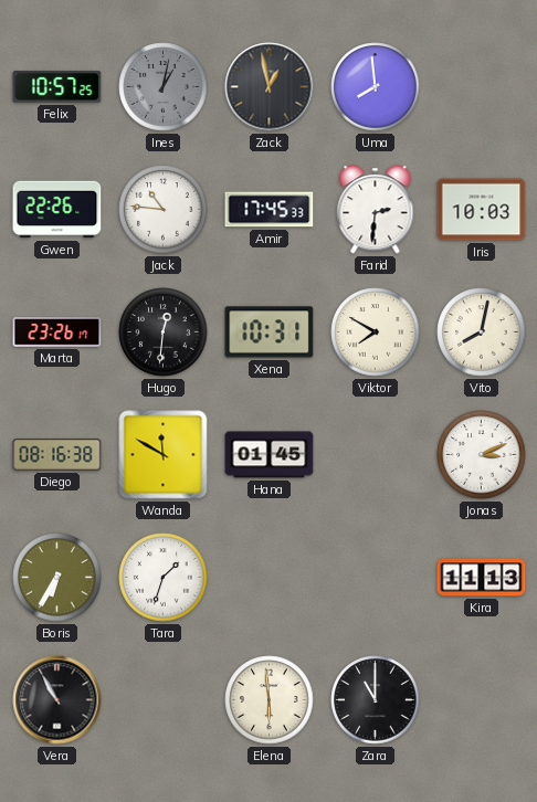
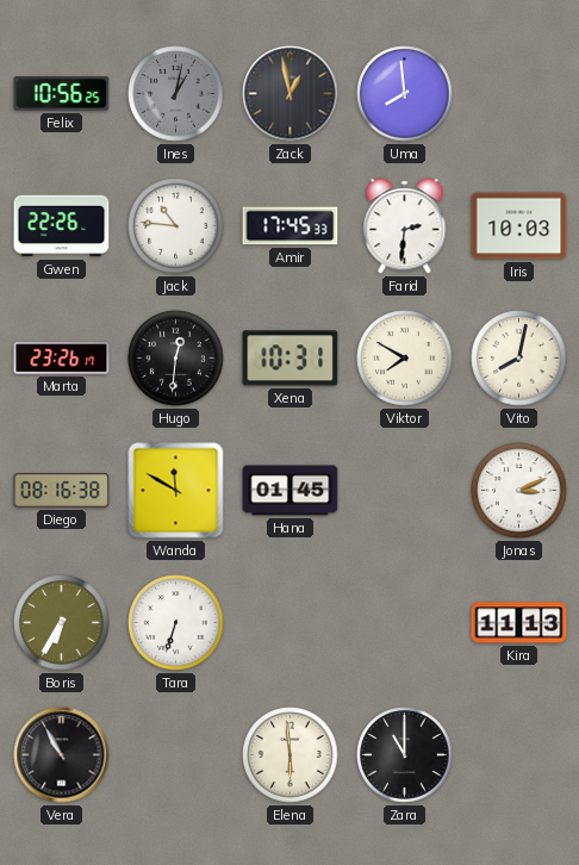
Felix: 10:57 -> 10:56
Tara: 1:33 -> 6:33
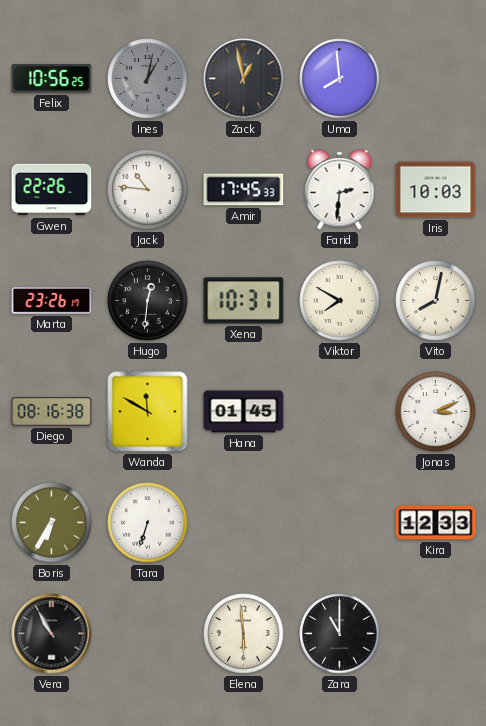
Kira: 11:13 -> 12:33
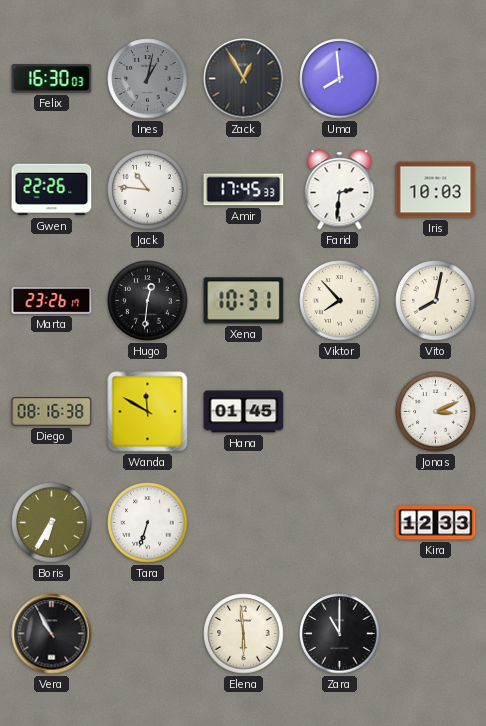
Felix: 10:56 -> 16:30
Zack: 12:58 -> 12:55
Viktor: 7:50 -> 7:53
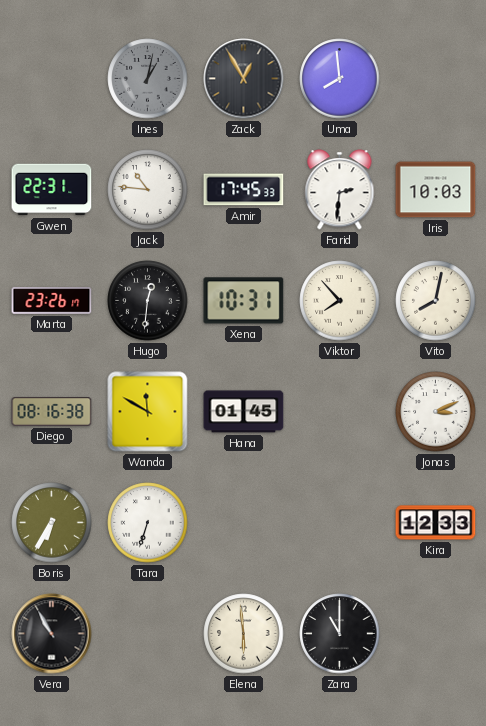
Felix: 16:30 -> none
Gwen: 22:26 -> 22:31
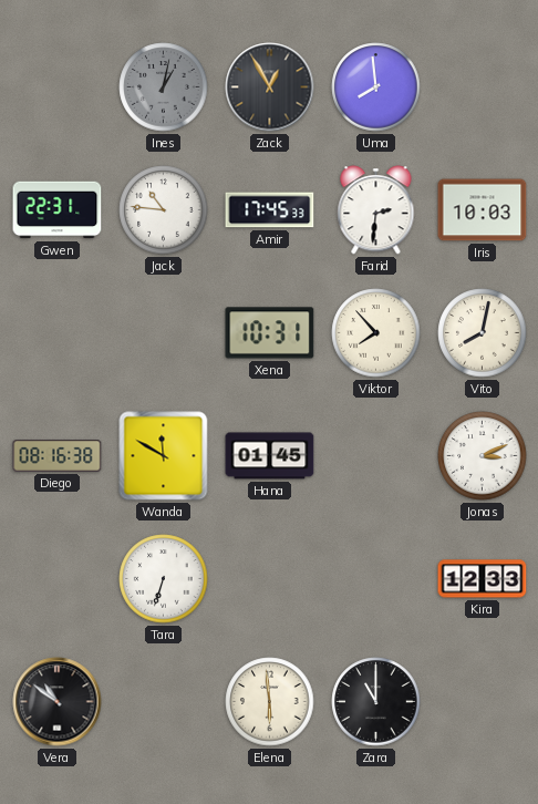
Marta: 23:26 -> none
Hugo: 12:31 -> none
Boris: 6:35 -> none
Vera: 10:55 -> 10:51
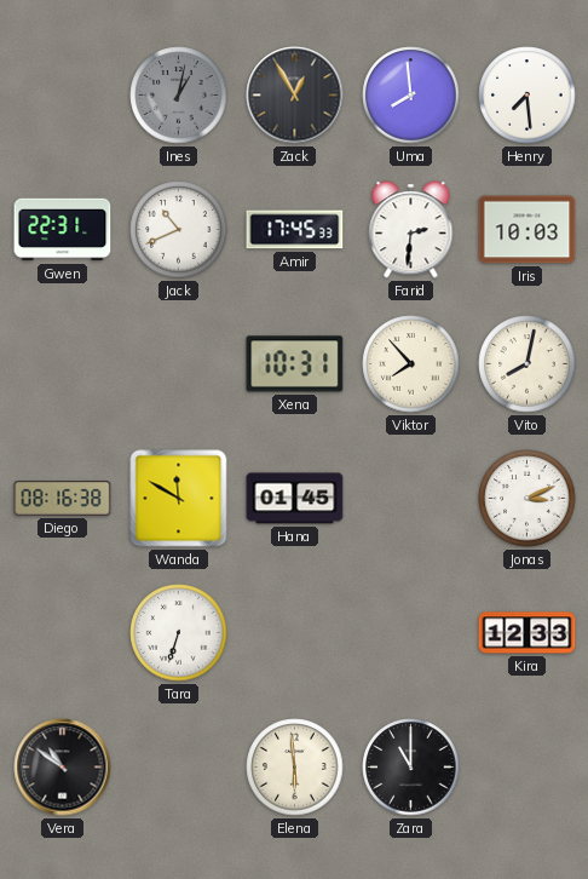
Henry: none -> 7:29
Jack: 10:46 -> 10:41
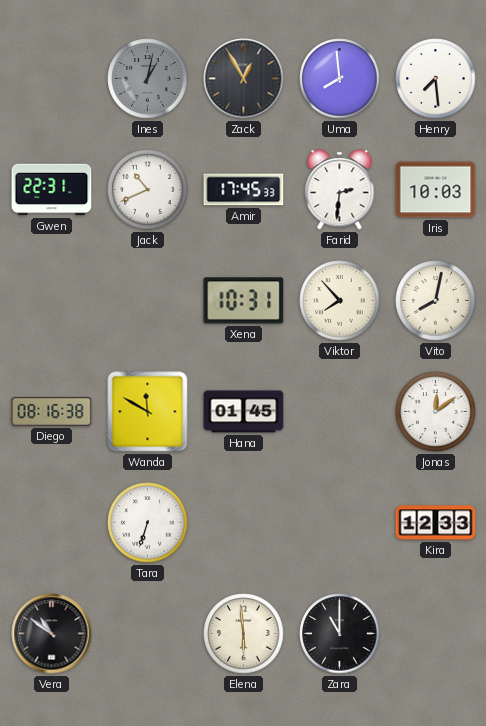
Jonas: 3:11 -> 12:09
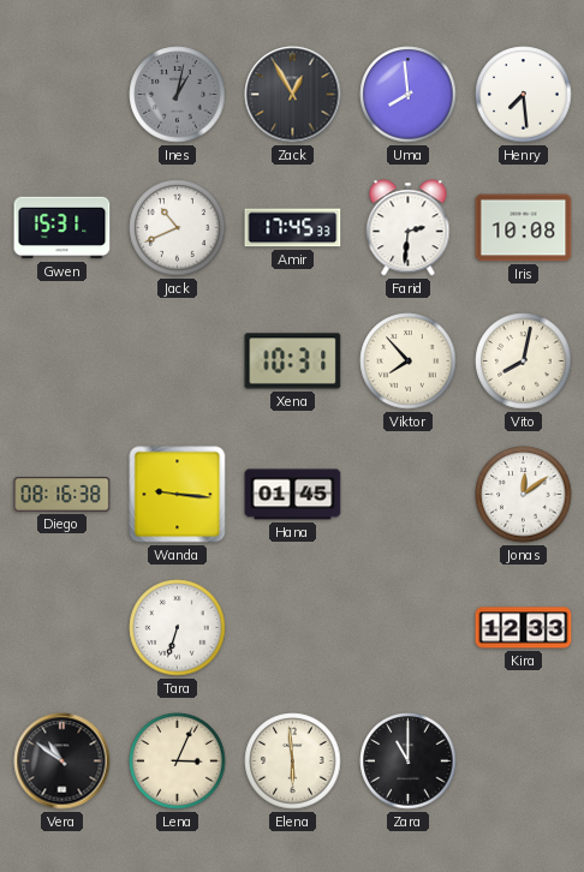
Gwen: 22:31 -> 15:31
Iris: 10:03 -> 10:08
Wanda: 11:50 -> 9:16
Lena: none -> 3:04
